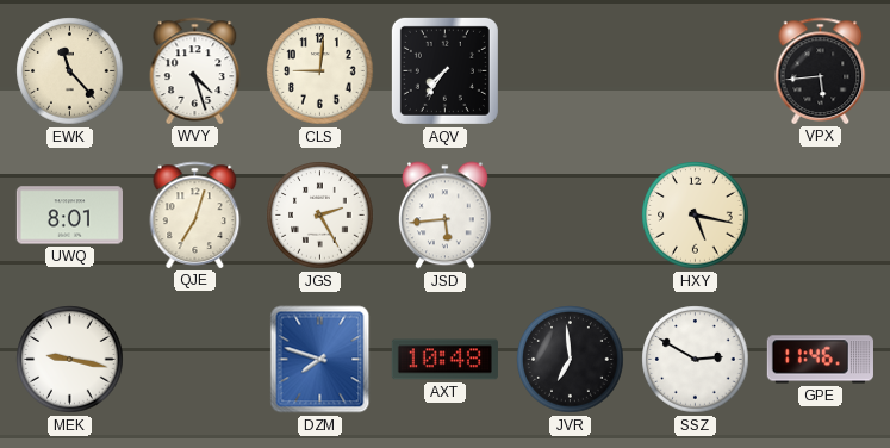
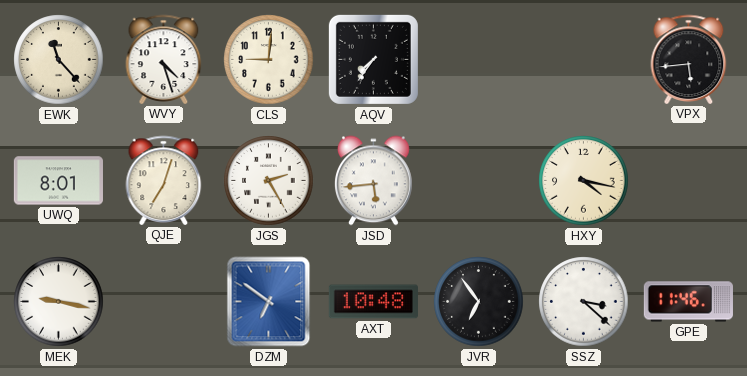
HXY: 5:17 -> 4:17
DZM: 7:48 -> 6:51
JVR: 6:59 -> 6:54
SSZ: 2:50 -> 3:22
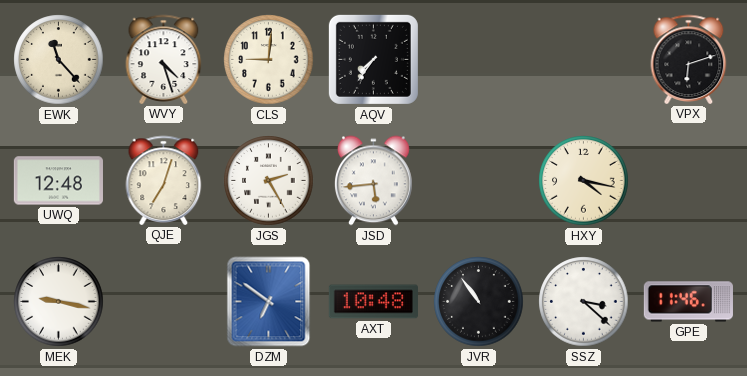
VPX: 5:44 -> 6:12
UWQ: 8:01 -> 12:48
JVR: 6:54 -> 10:54
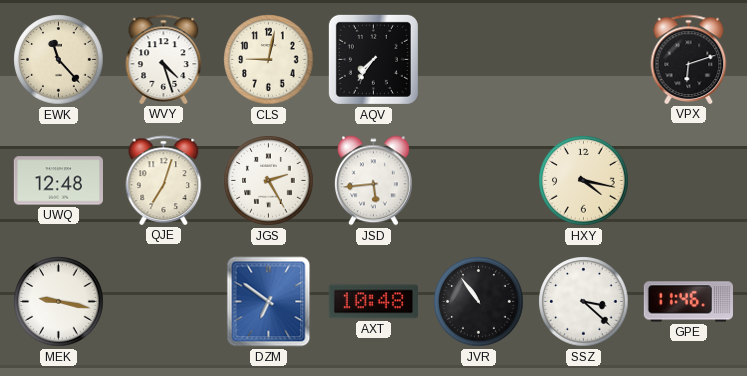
CLS: 9:01 -> 9:02
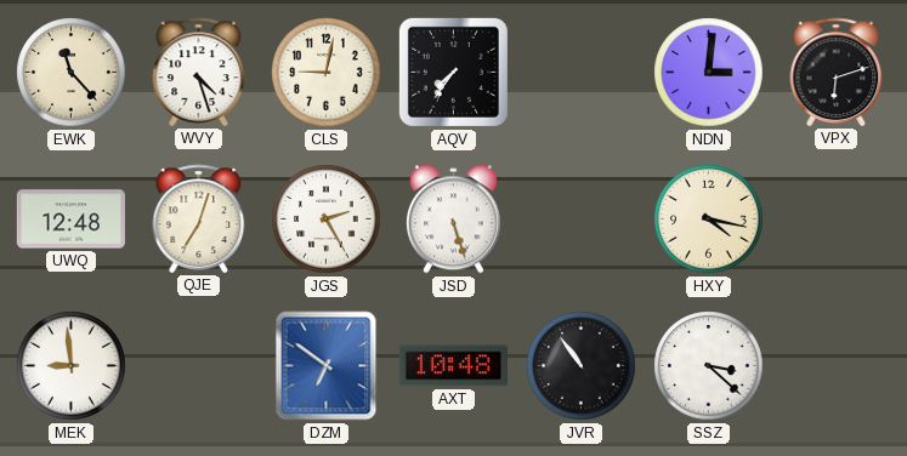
NDN: none -> 3:01
JSD: 5:44 -> 5:27
MEK: 9:17 -> 8:59
GPE: 11:46 -> none
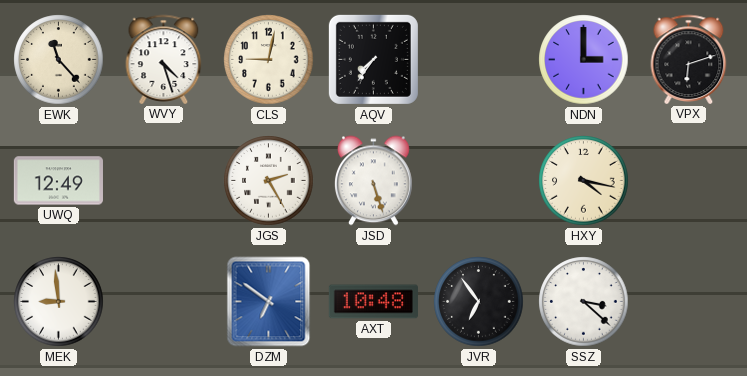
NDN: 3:01 -> 3:00
UWQ: 12:48 -> 12:49
QJE: 7:03 -> none
JVR: 10:54 -> 6:54
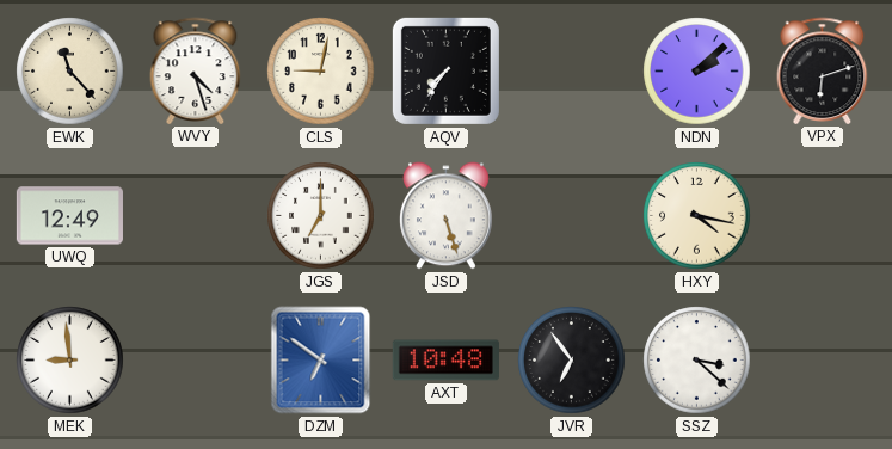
NDN: 3:00 -> 2:08
JGS: 2:25 -> 7:00
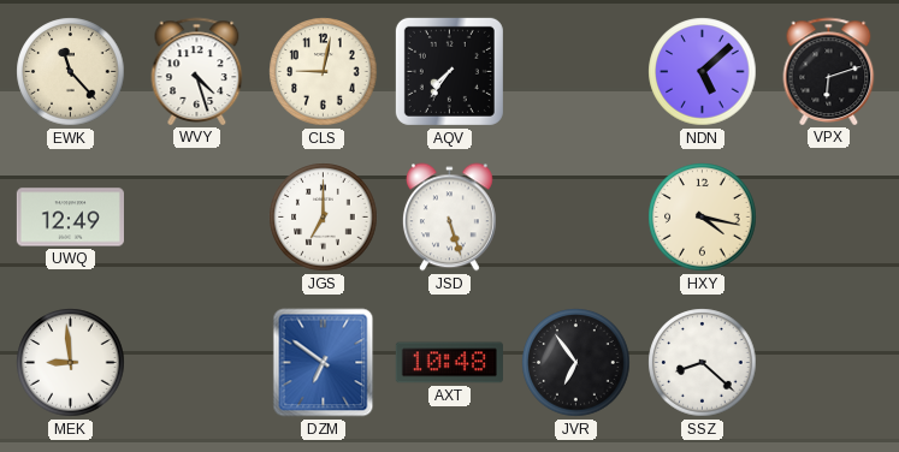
NDN: 2:08 -> 5:08
SSZ: 3:22 -> 8:22
